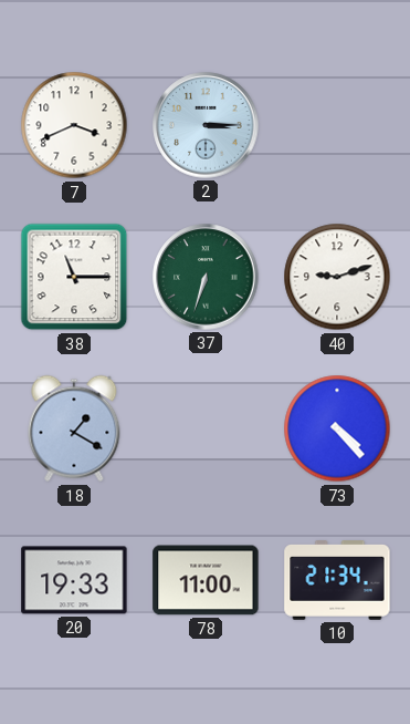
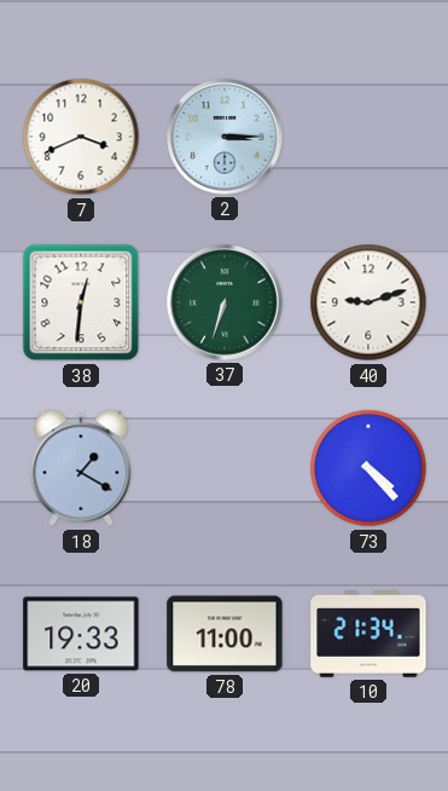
38: 11:15 -> 12:31
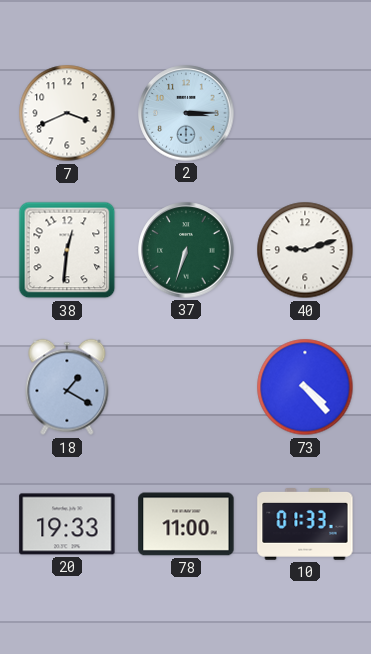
10: 21:34 -> 01:33
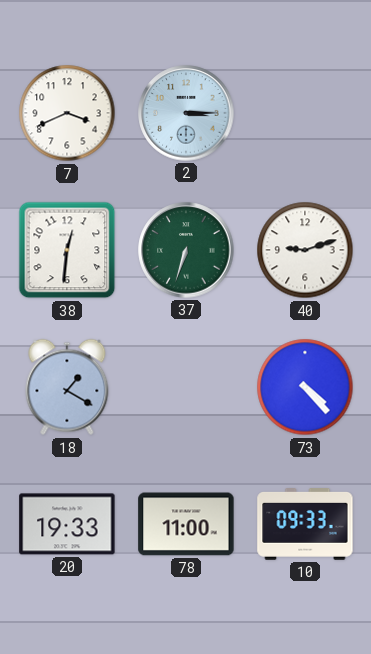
10: 01:33 -> 09:33
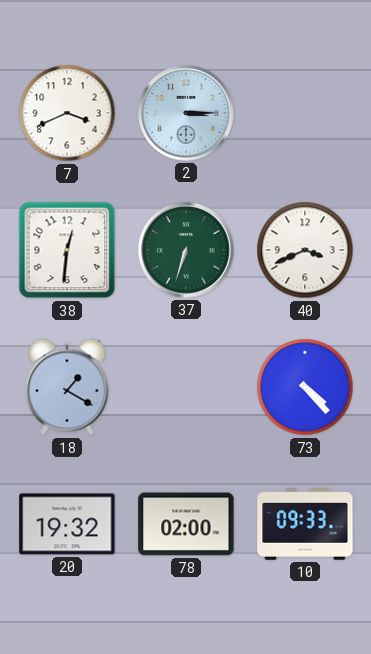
40: 9:12 -> 3:41
20: 19:33 -> 19:32
78: 11:00 -> 02:00
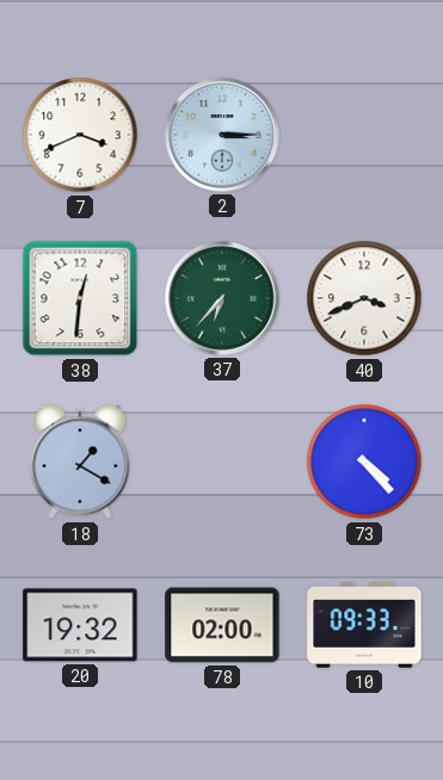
37: 6:33 -> 6:37
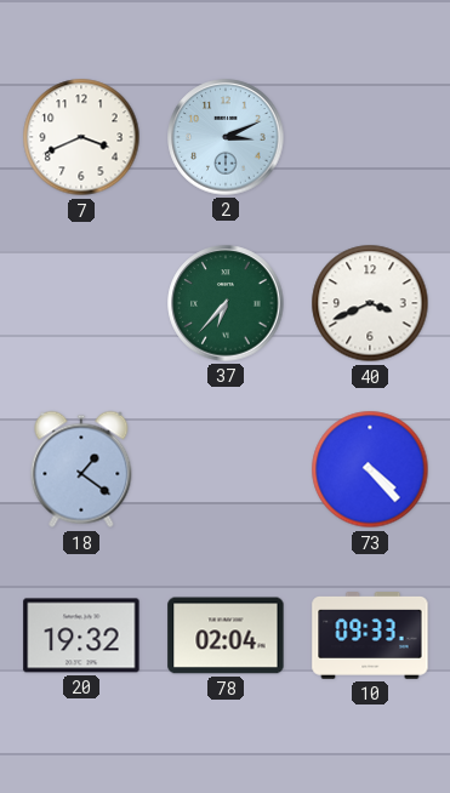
2: 3:15 -> 3:11
38: 12:31 -> none
18: 1:20 -> 1:21
78: 02:00 -> 02:04
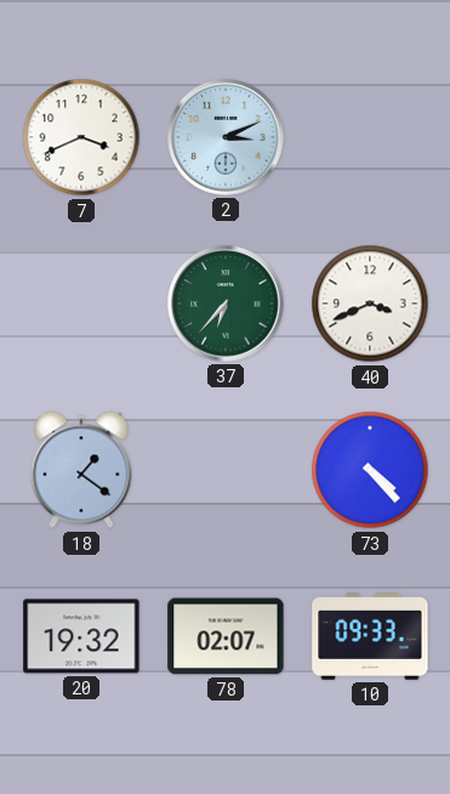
78: 02:04 -> 02:07
